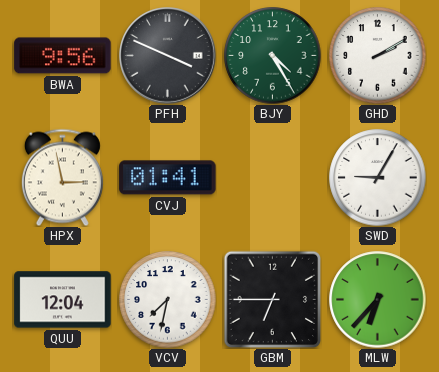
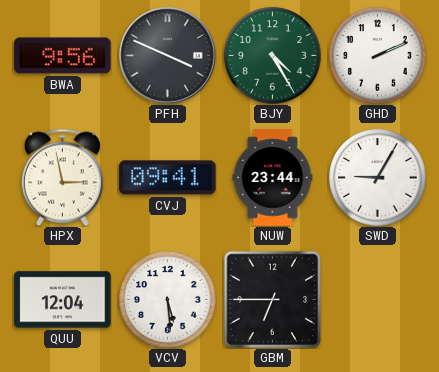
GHD: 2:10 -> 2:11
CVJ: 01:41 -> 09:41
NUW: none -> 23:44
VCV: 7:32 -> 5:29
MLW: 6:37 -> none
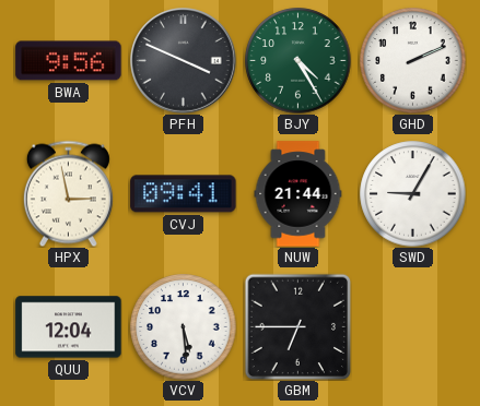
NUW: 23:44 -> 21:44
